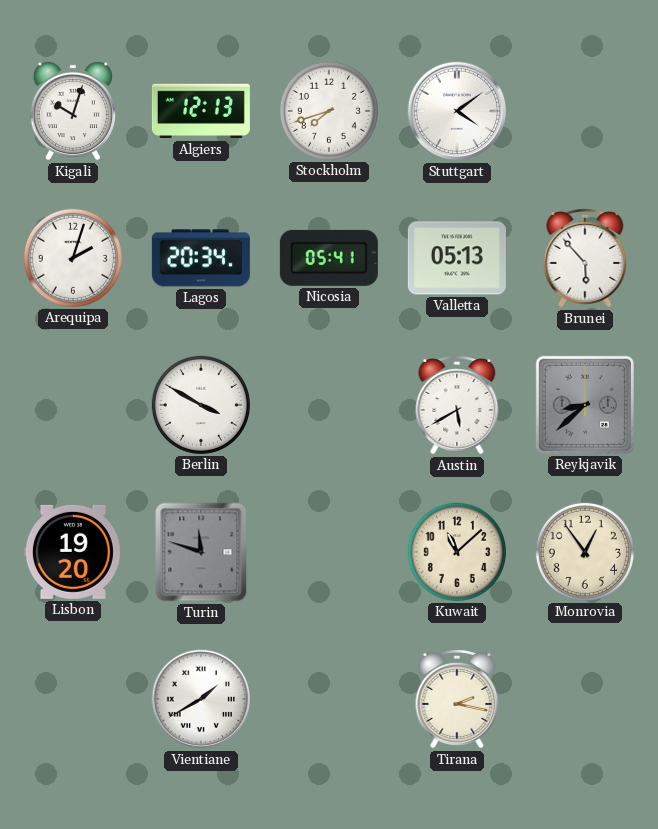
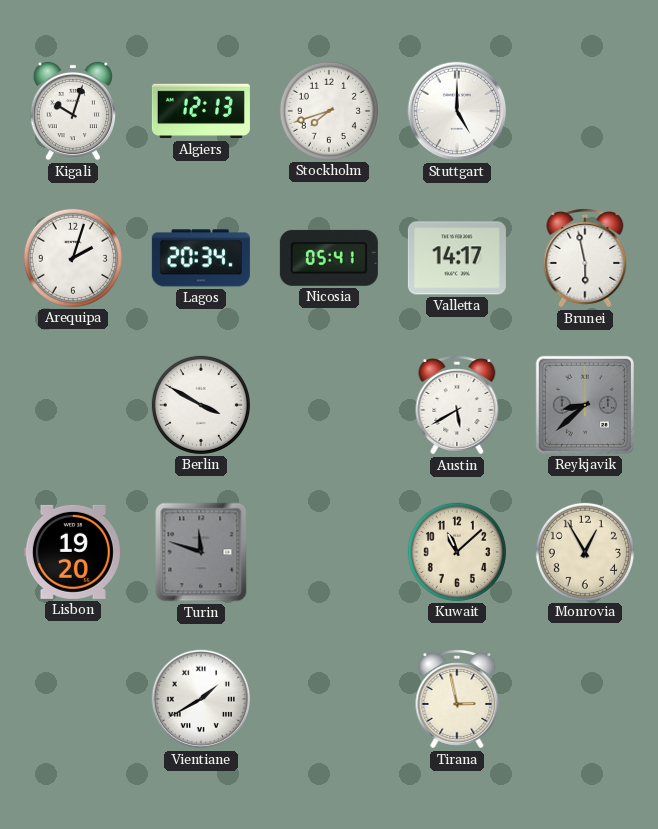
Stuttgart: 4:09 -> 5:00
Valletta: 05:13 -> 14:17
Brunei: 5:53 -> 5:58
Monrovia: 12:54 -> 12:55
Tirana: 2:17 -> 2:58
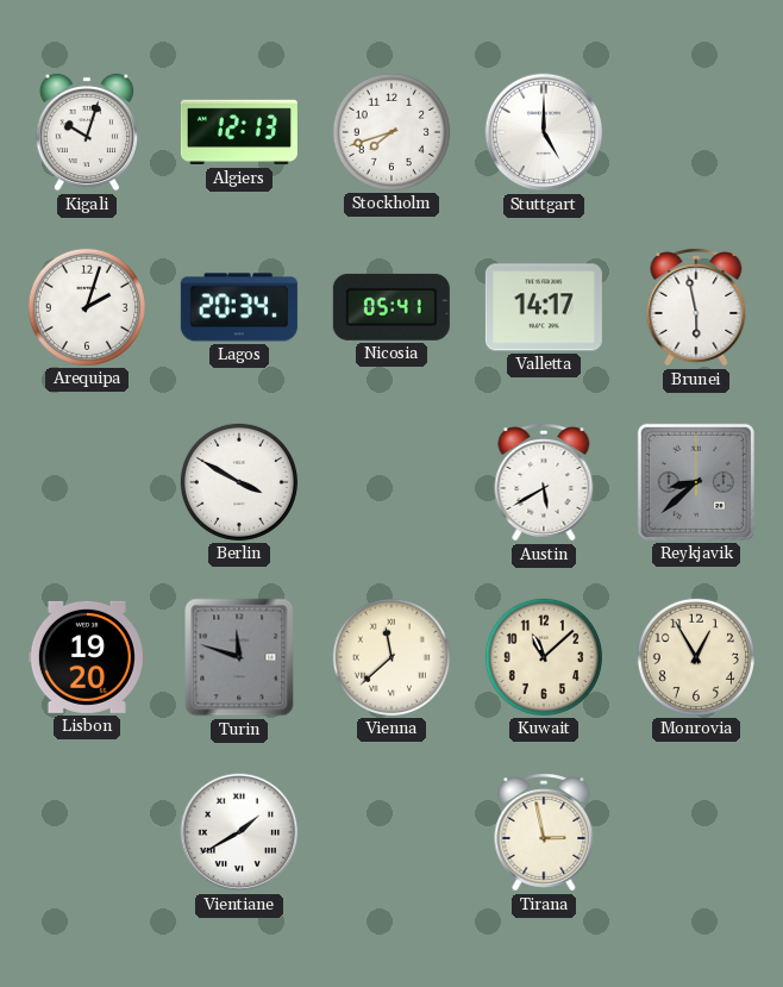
Vienna: none -> 11:38
